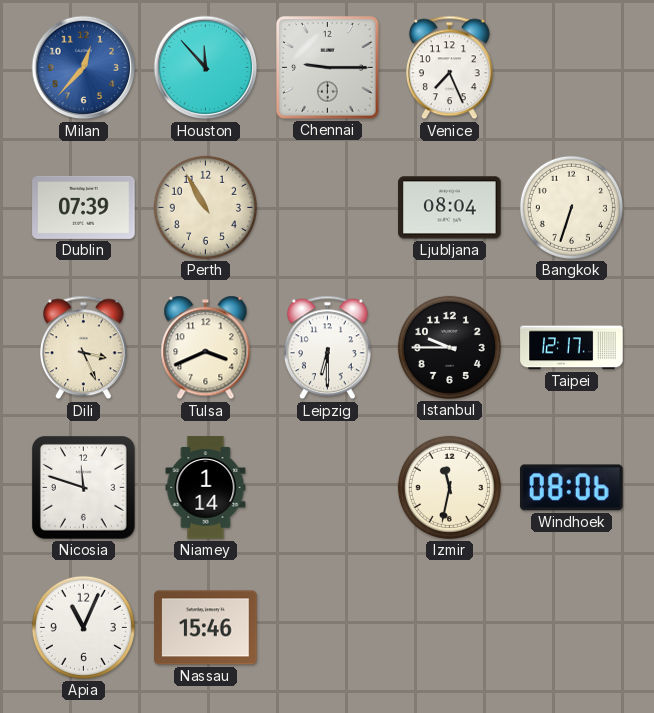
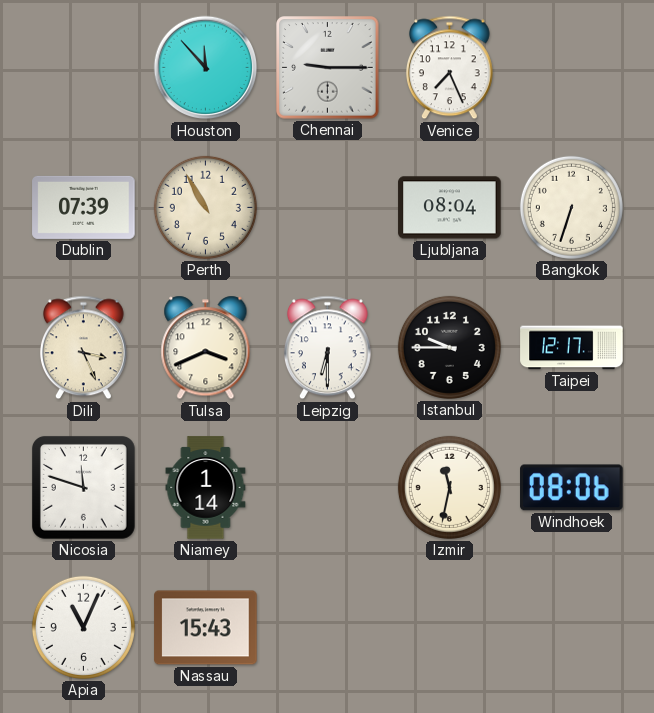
Milan: 12:37 -> none
Nassau: 15:46 -> 15:43
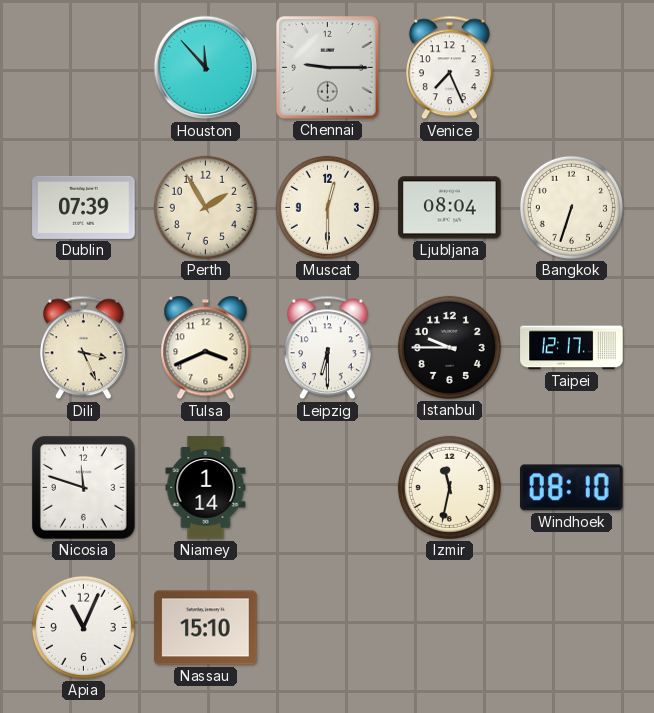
Perth: 10:55 -> 1:55
Muscat: none -> 12:30
Windhoek: 08:06 -> 08:10
Nassau: 15:43 -> 15:10
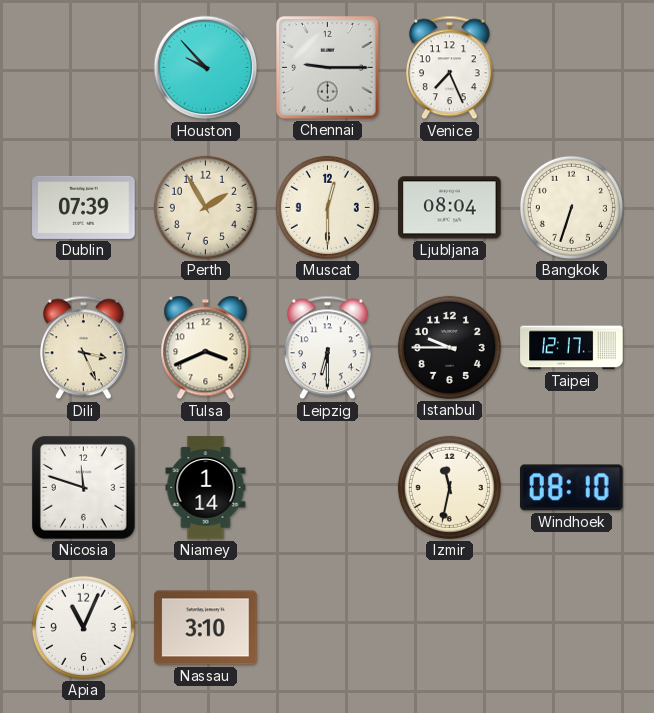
Houston: 11:53 -> 9:53
Nassau: 15:10 -> 3:10
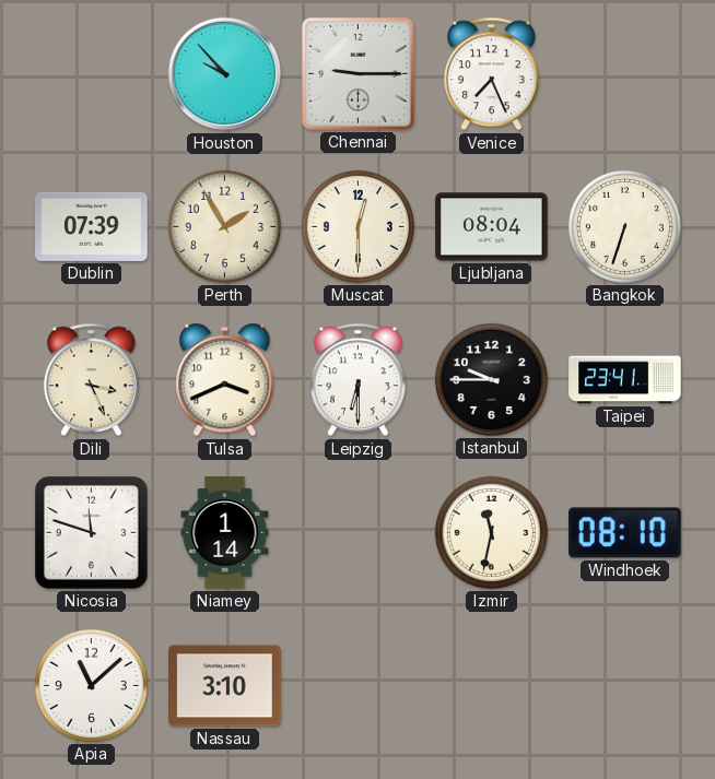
Taipei: 12:17 -> 23:41
Apia: 11:04 -> 11:08
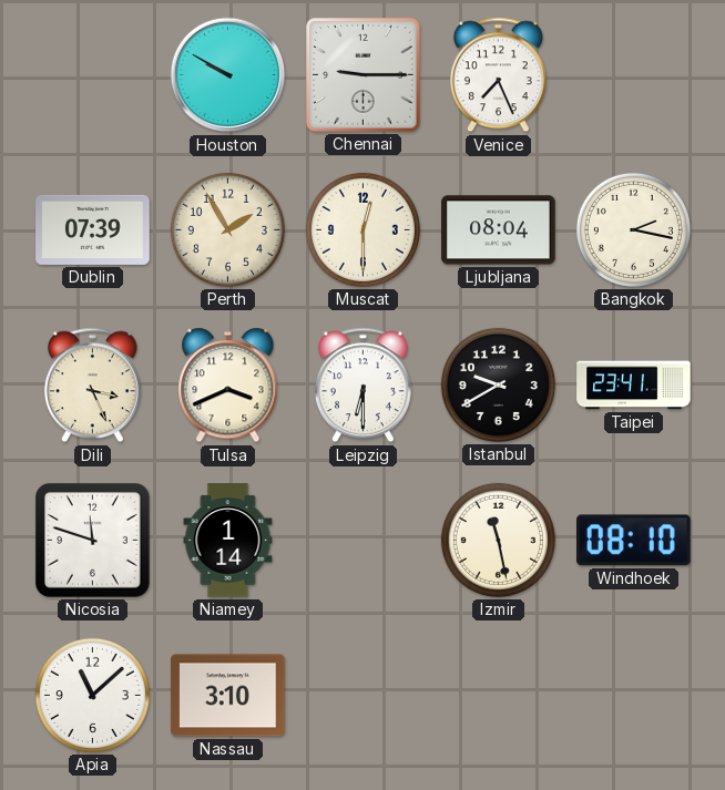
Houston: 9:53 -> 9:50
Bangkok: 6:33 -> 2:17
Istanbul: 9:45 -> 9:40
Izmir: 11:32 -> 11:28
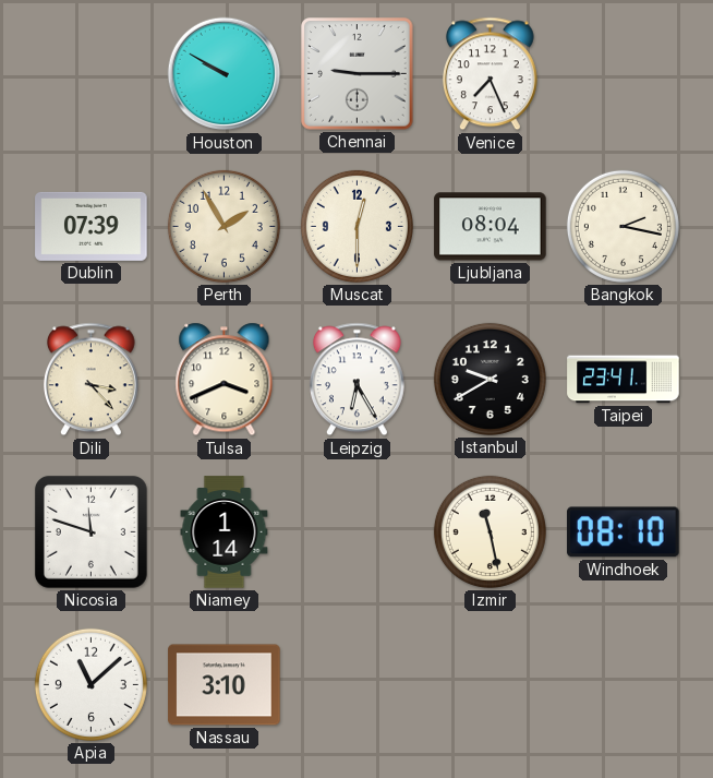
Dili: 3:26 -> 3:23
Leipzig: 6:30 -> 6:25
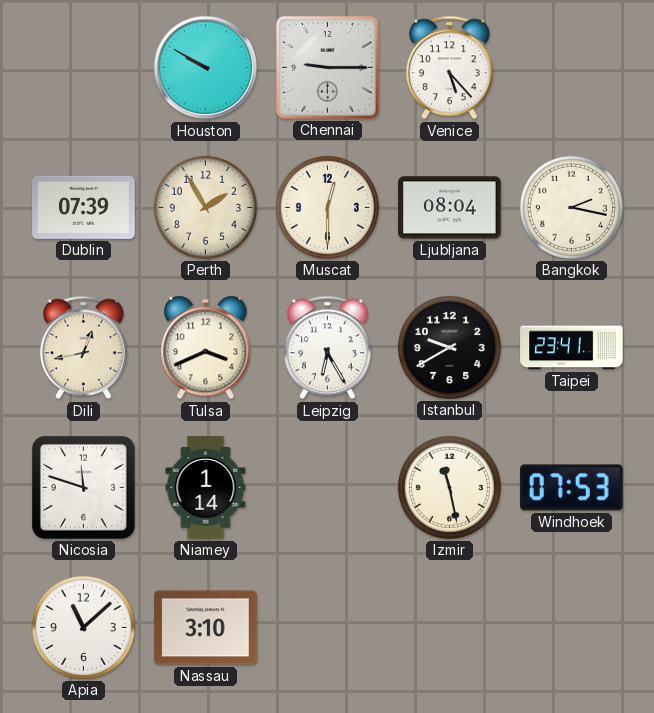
Venice: 7:26 -> 5:23
Dili: 3:23 -> 12:43
Windhoek: 08:10 -> 07:53
